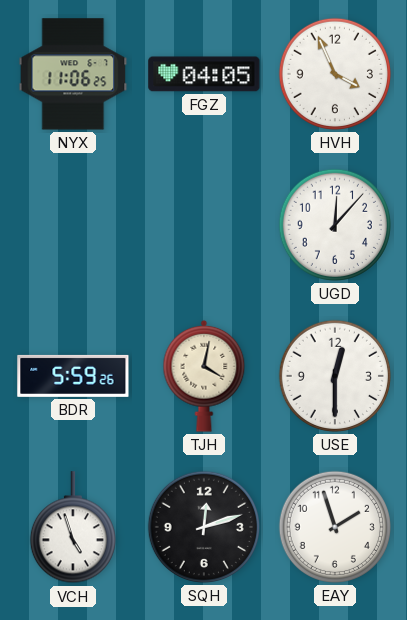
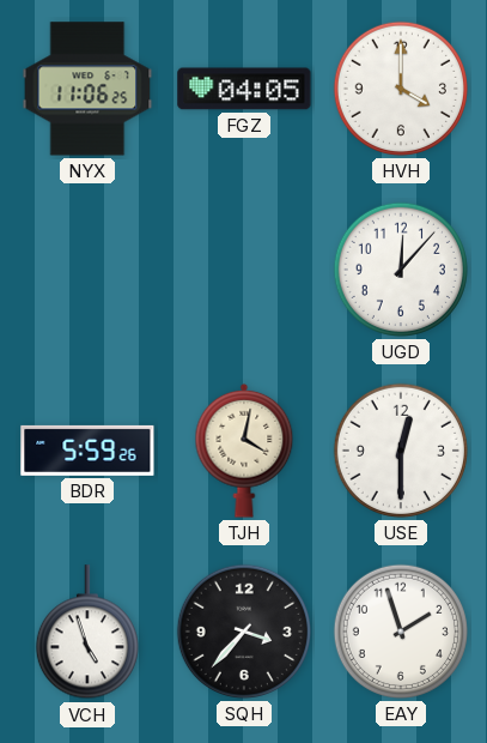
HVH: 3:56 -> 4:00
SQH: 12:12 -> 3:37
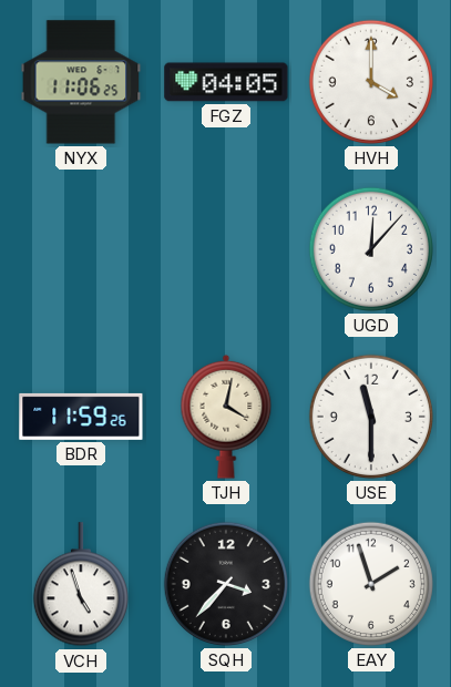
BDR: 5:59 -> 11:59
USE: 12:30 -> 11:30
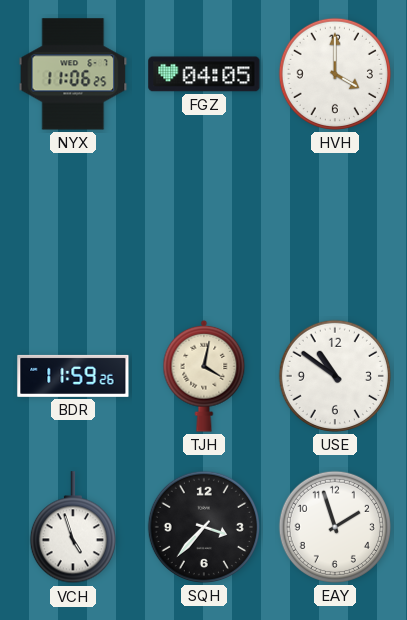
UGD: 12:07 -> none
USE: 11:30 -> 10:51
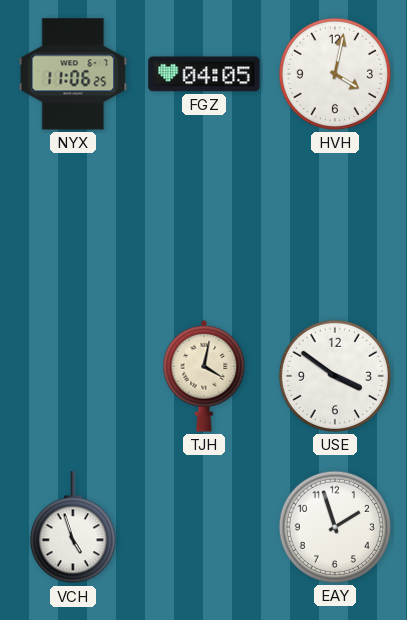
HVH: 4:00 -> 4:02
BDR: 11:59 -> none
USE: 10:51 -> 3:51
SQH: 3:37 -> none
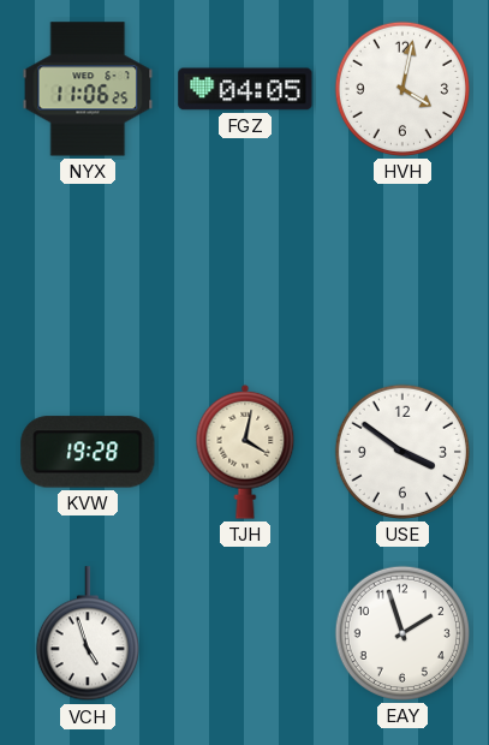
KVW: none -> 19:28
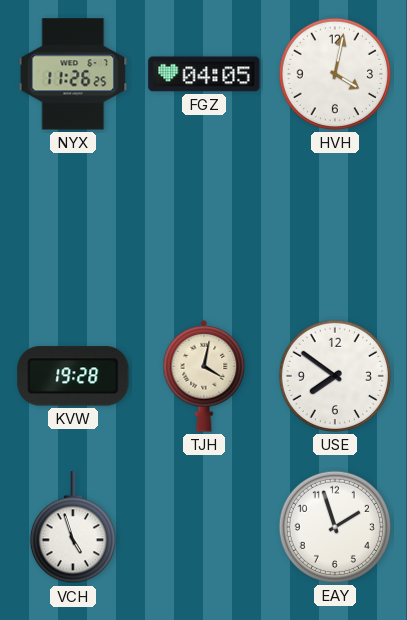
NYX: 11:06 -> 11:26
USE: 3:51 -> 7:51
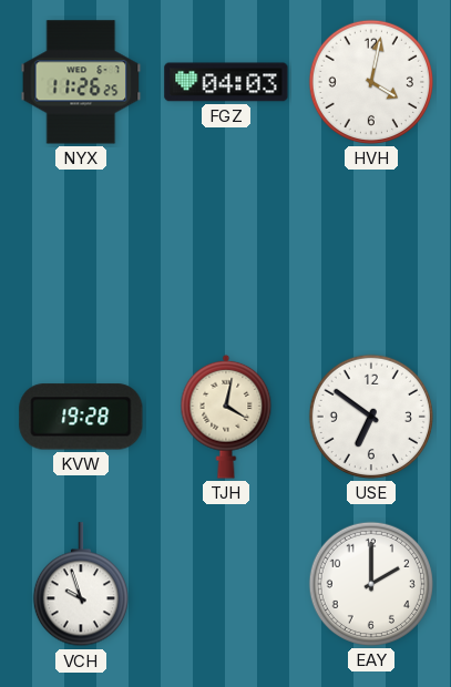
FGZ: 04:05 -> 04:03
USE: 7:51 -> 6:51
VCH: 4:57 -> 9:57
EAY: 1:57 -> 2:00
